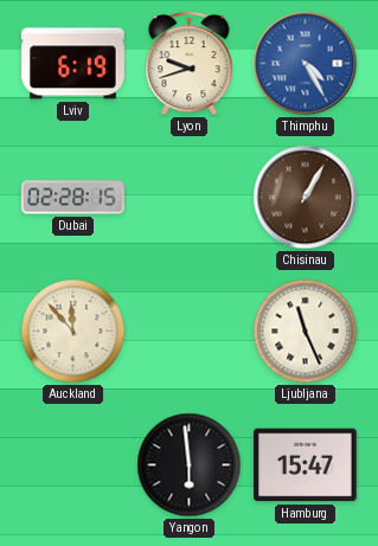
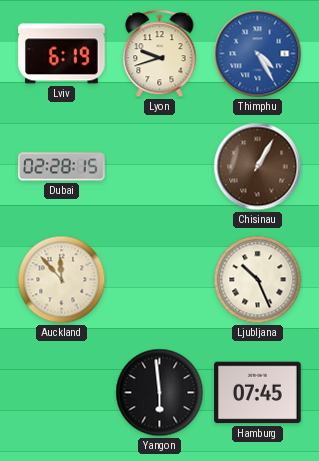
Ljubljana: 11:26 -> 10:26
Hamburg: 15:47 -> 07:45
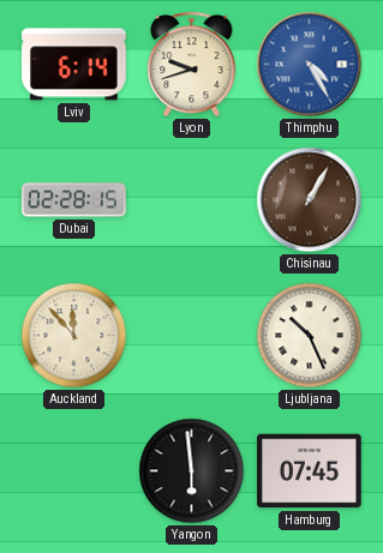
Lviv: 6:19 -> 6:14
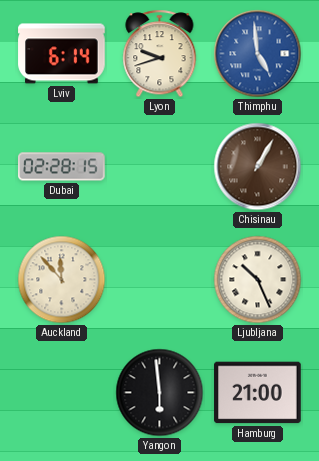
Thimphu: 4:25 -> 4:59
Hamburg: 07:45 -> 21:00
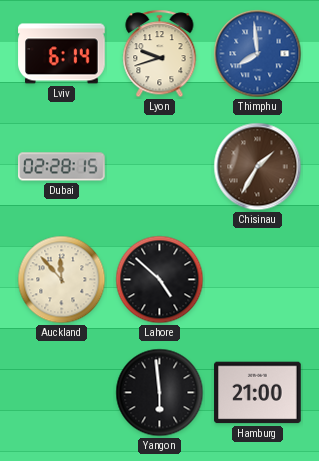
Thimphu: 4:59 -> 7:59
Chisinau: 1:05 -> 1:35
Lahore: none -> 4:52
Ljubljana: 10:26 -> none
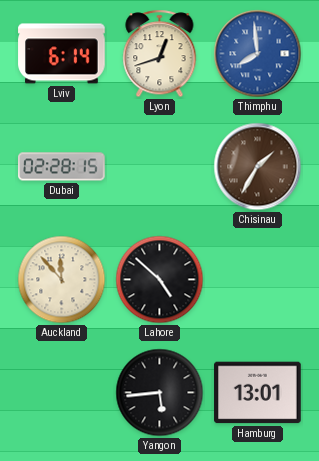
Lyon: 9:42 -> 12:42
Yangon: 5:59 -> 5:44
Hamburg: 21:00 -> 13:01
